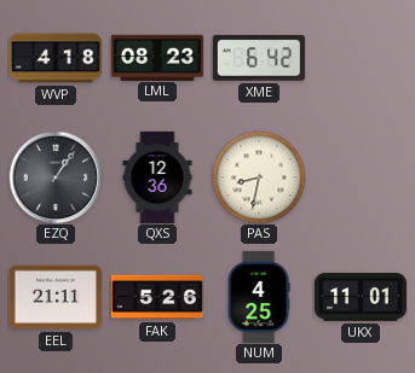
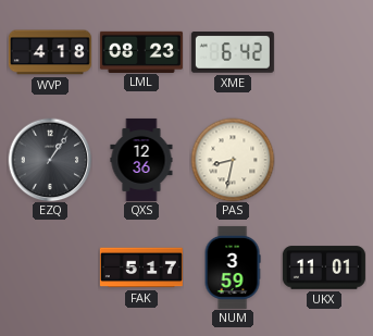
EEL: 21:11 -> none
FAK: 5:26 -> 5:17
NUM: 4:25 -> 3:59
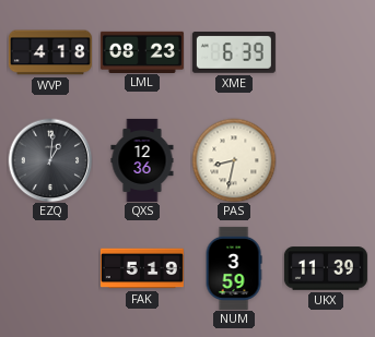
XME: 6:42 -> 6:39
EZQ: 1:06 -> 1:01
FAK: 5:17 -> 5:19
UKX: 11:01 -> 11:39
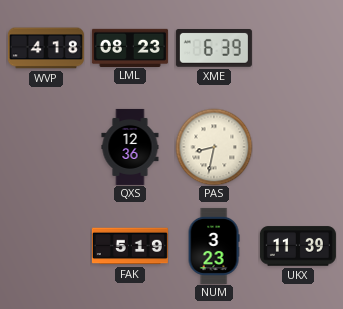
EZQ: 1:01 -> none
NUM: 3:59 -> 3:23
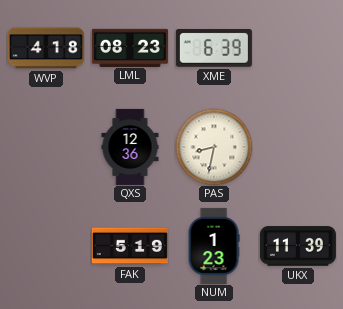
NUM: 3:23 -> 1:23
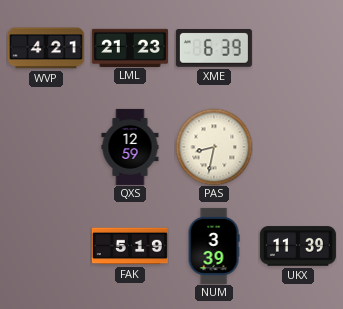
WVP: 4:18 -> 4:21
LML: 08:23 -> 21:23
QXS: 12:36 -> 12:59
NUM: 1:23 -> 3:39
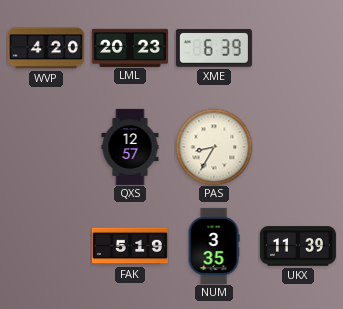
WVP: 4:21 -> 4:20
LML: 21:23 -> 20:23
QXS: 12:59 -> 12:57
PAS: 8:32 -> 8:35
NUM: 3:39 -> 3:35
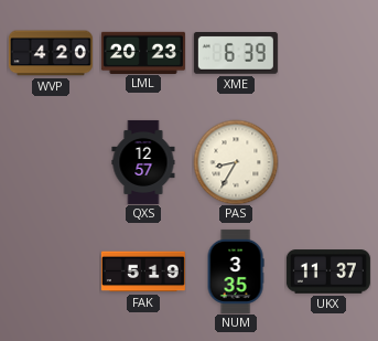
UKX: 11:39 -> 11:37
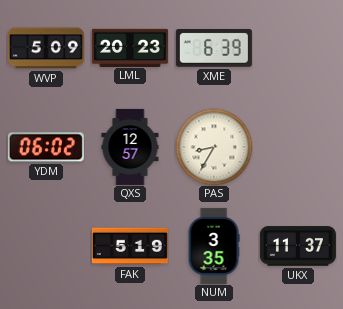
WVP: 4:20 -> 5:09
YDM: none -> 06:02
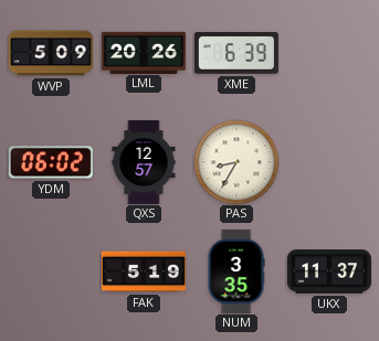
LML: 20:23 -> 20:26
